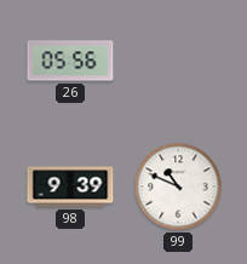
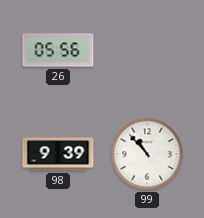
99: 10:49 -> 10:53
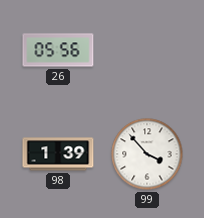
98: 9:39 -> 1:39
99: 10:53 -> 3:53
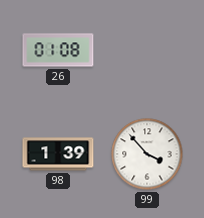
26: 05:56 -> 01:08
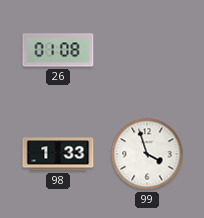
98: 1:39 -> 1:33
99: 3:53 -> 3:57
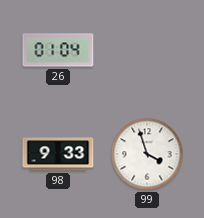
26: 01:08 -> 01:04
98: 1:33 -> 9:33
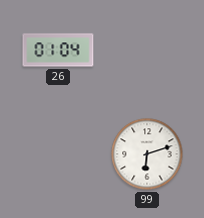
98: 9:33 -> none
99: 3:57 -> 6:12
